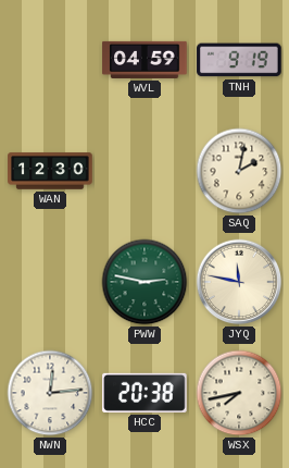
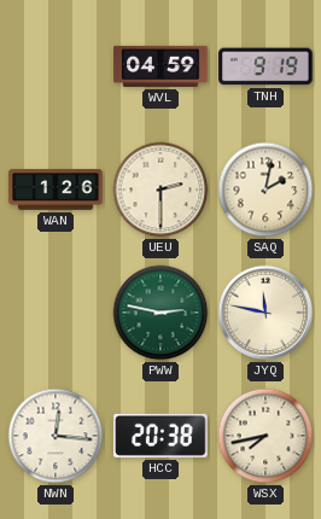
WAN: 12:30 -> 1:26
UEU: none -> 2:30
NWN: 12:14 -> 12:16
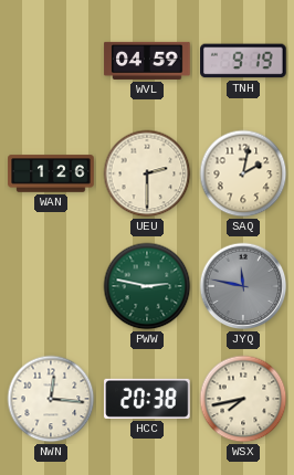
JYQ dial: cream -> grey
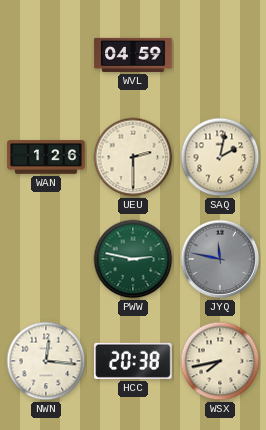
TNH: 9:19 -> none
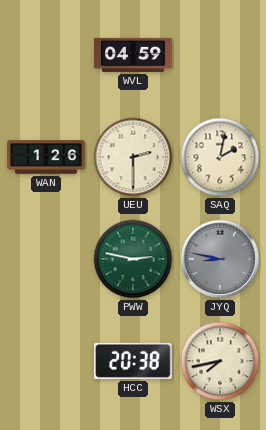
JYQ: 11:47 -> 8:47
NWN: 12:16 -> none
